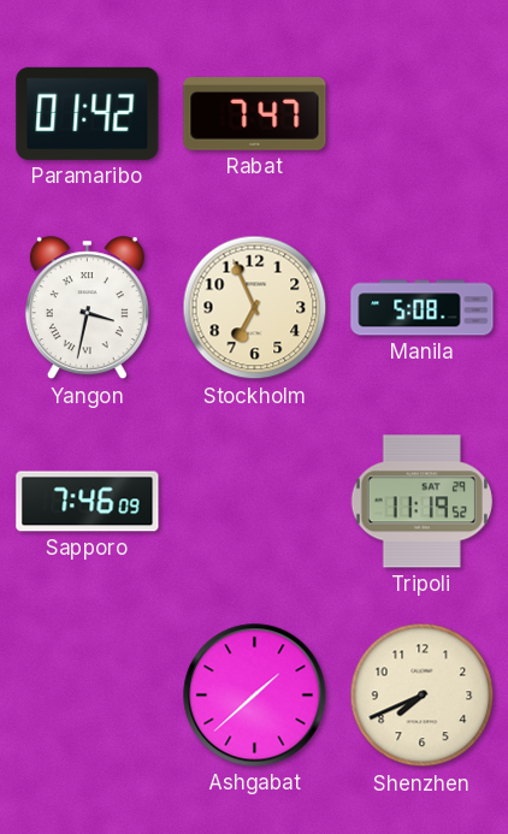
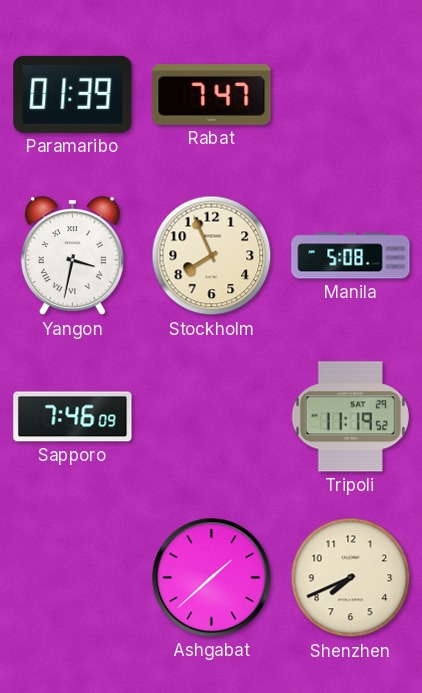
Paramaribo: 01:42 -> 01:39
Stockholm: 6:56 -> 7:56
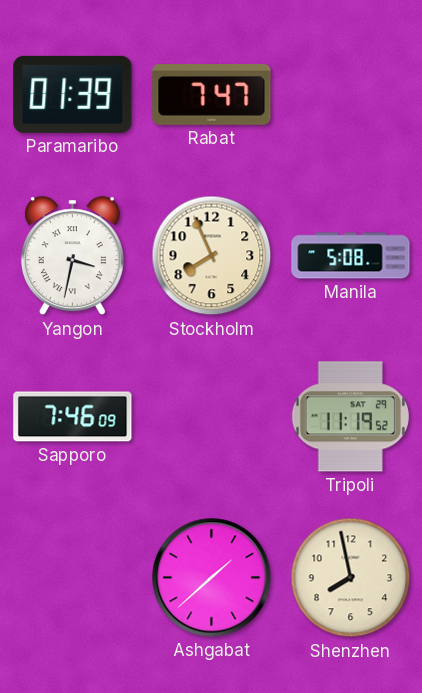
Shenzhen: 7:41 -> 7:58
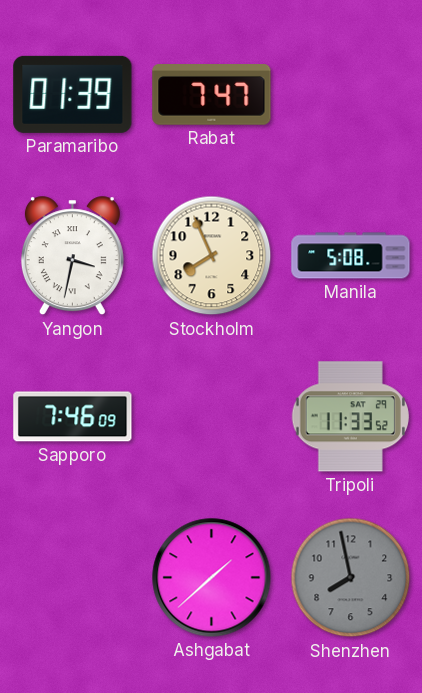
Tripoli: 11:19 -> 11:33
Shenzhen dial: cream -> grey
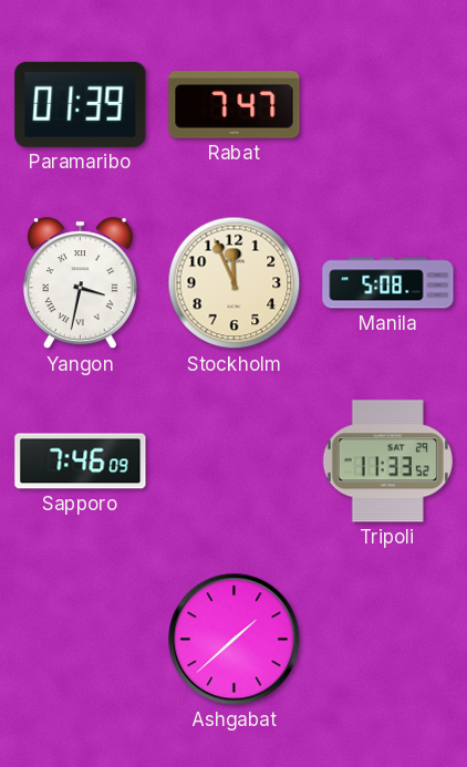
Stockholm: 7:56 -> 11:56
Shenzhen: 7:58 -> none
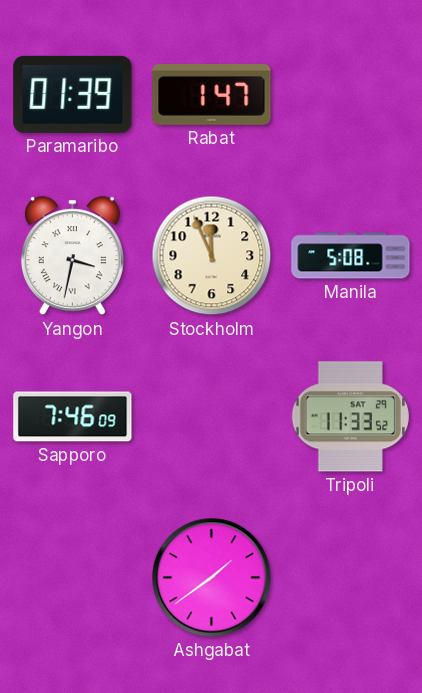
Rabat: 7:47 -> 1:47
Ashgabat: 1:38 -> 1:39
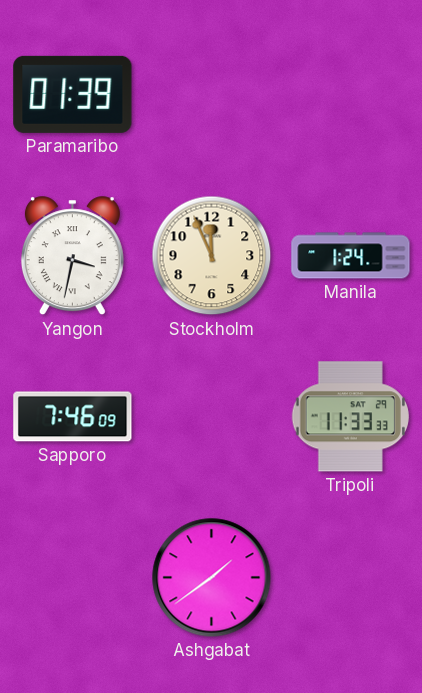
Rabat: 1:47 -> none
Manila: 5:08 -> 1:24
Tripoli: 11:33:52 -> 11:33:33
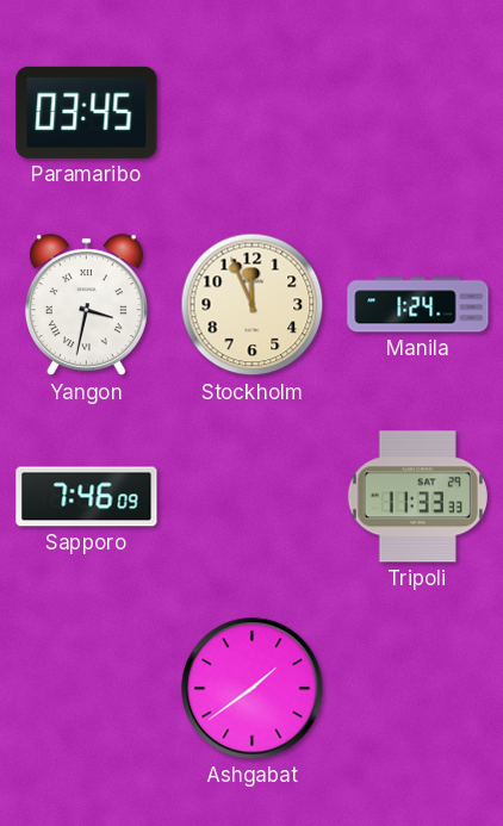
Paramaribo: 01:39 -> 03:45
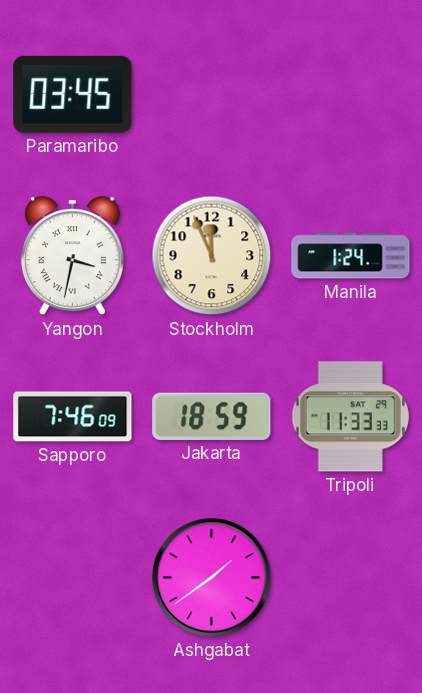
Jakarta: none -> 18:59
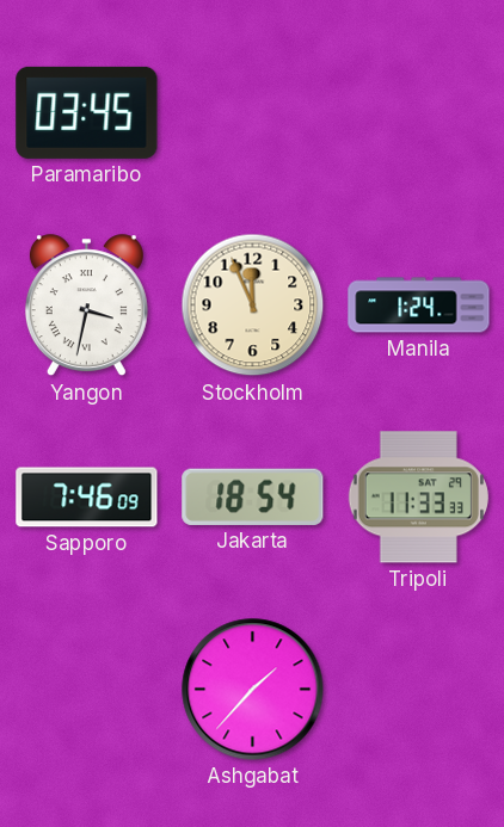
Jakarta: 18:59 -> 18:54
Ashgabat: 1:39 -> 1:37
